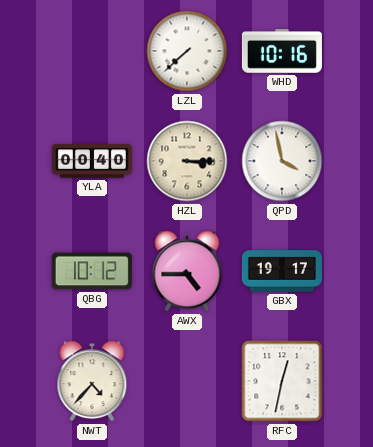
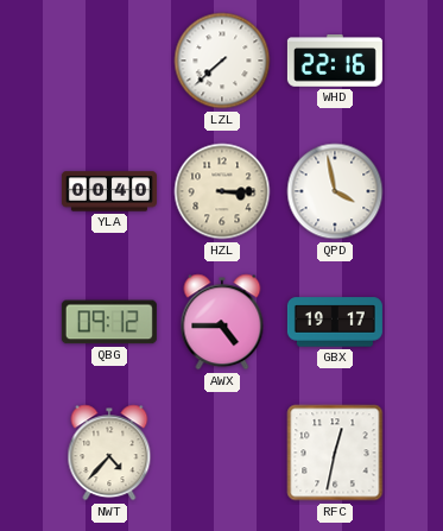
WHD: 10:16 -> 22:16
QBG: 10:12 -> 09:12
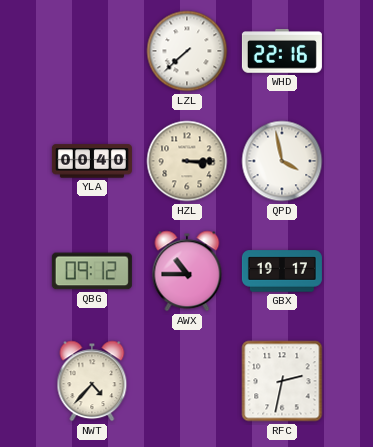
AWX: 4:45 -> 10:45
RFC: 12:32 -> 2:32
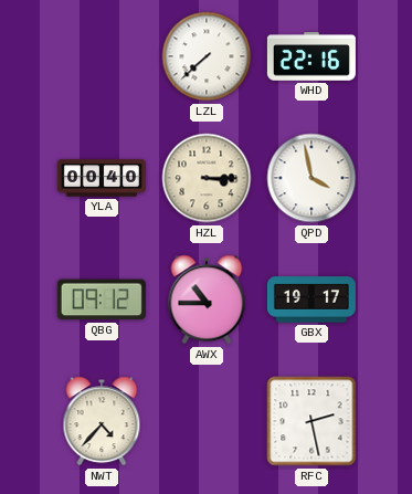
RFC: 2:32 -> 2:28
